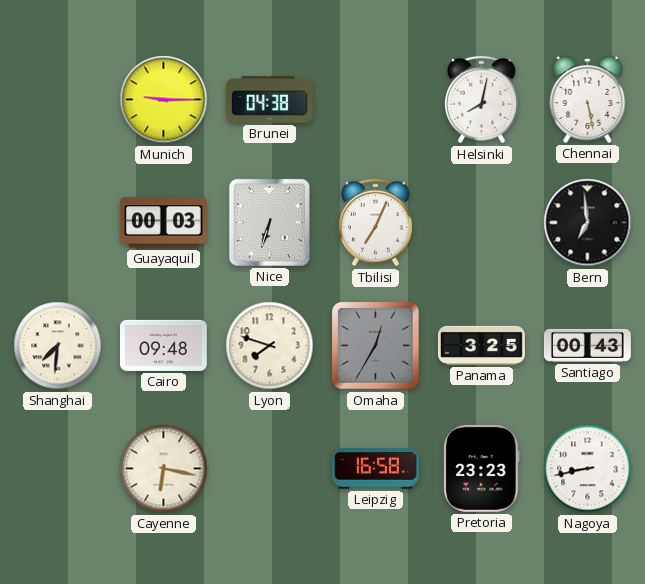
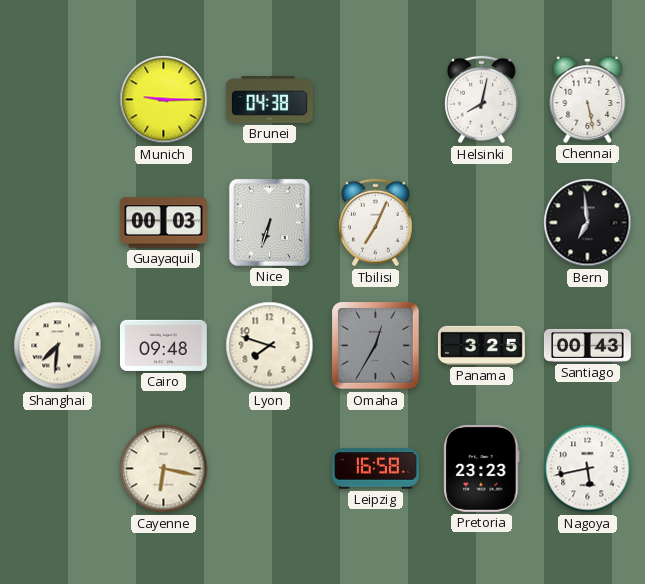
Nagoya: 8:43 -> 5:43
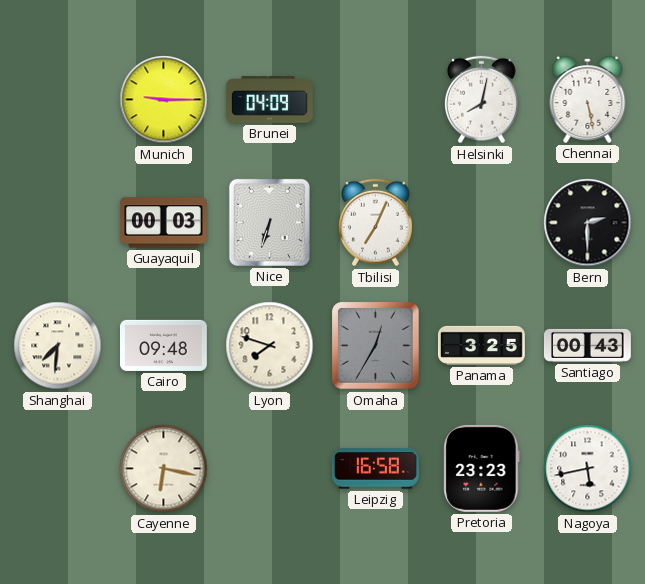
Brunei: 04:38 -> 04:09
Bern: 6:59 -> 2:30
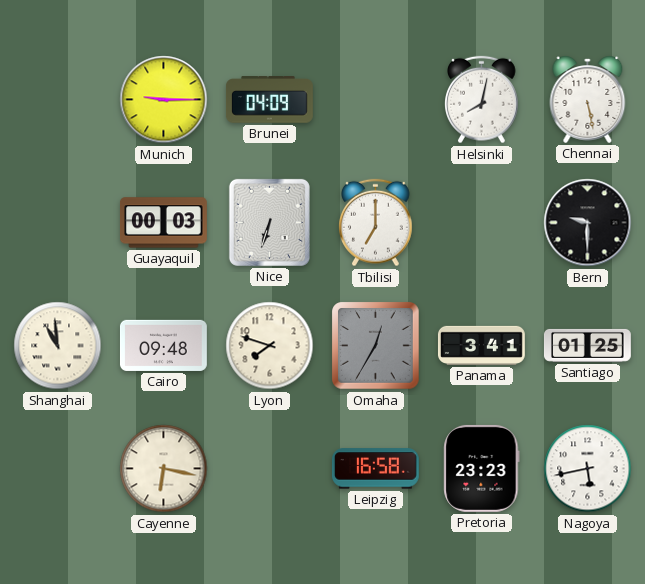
Tbilisi: 7:04 -> 7:00
Bern: 2:30 -> 9:30
Shanghai: 7:31 -> 10:59
Panama: 3:25 -> 3:41
Santiago: 00:43 -> 01:25
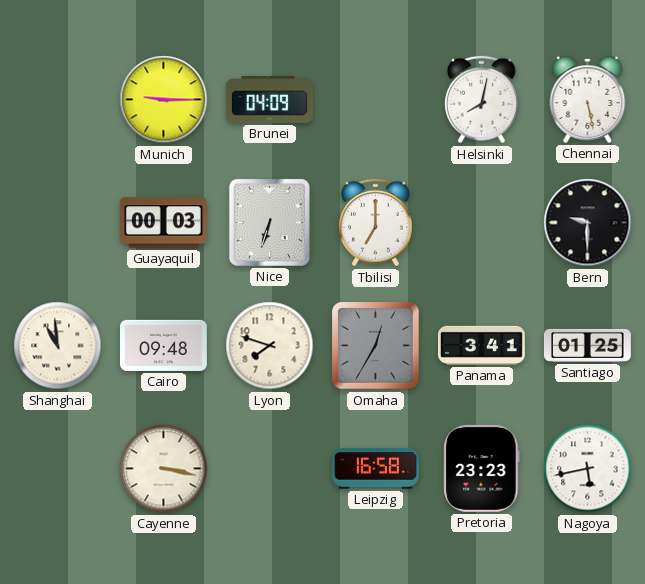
Cayenne: 6:17 -> 3:17
